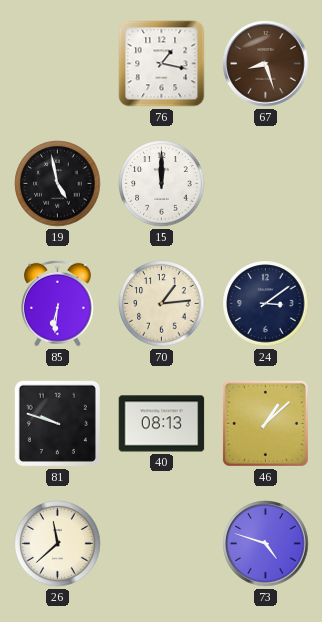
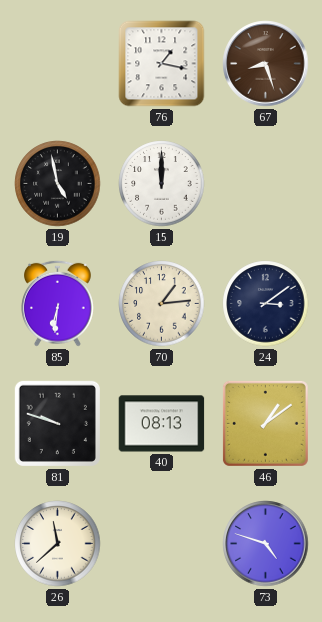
46: 1:08 -> 1:09
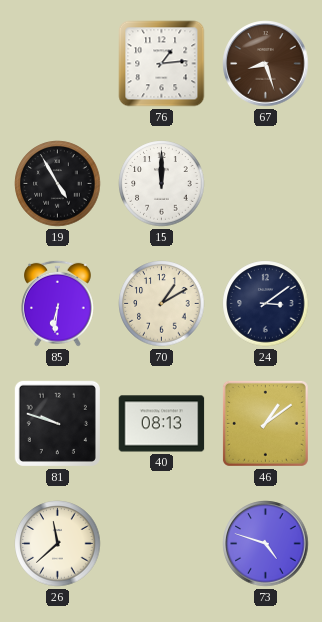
76: 1:17 -> 1:14
19: 4:58 -> 4:55
70: 1:14 -> 1:10
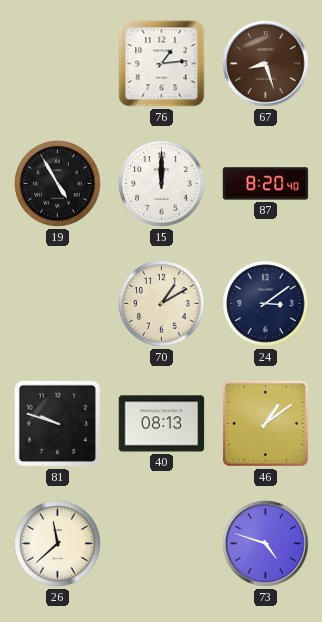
87: none -> 8:20
85: 6:31 -> none
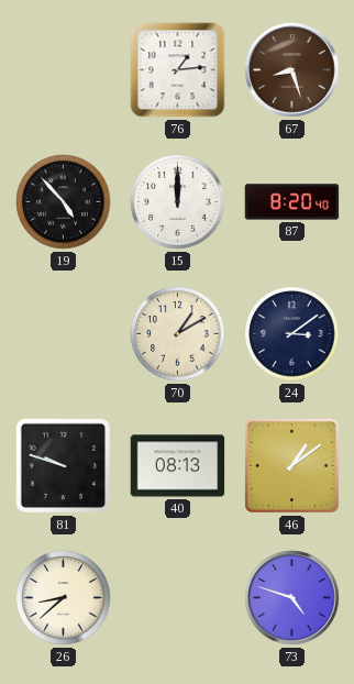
19: 4:55 -> 4:53
26: 11:38 -> 8:38
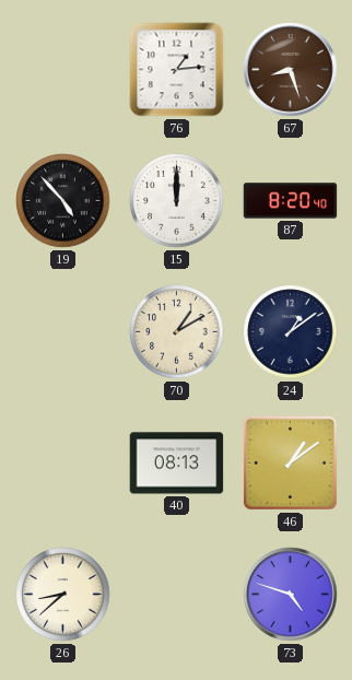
24: 3:09 -> 1:09
81: 9:48 -> none
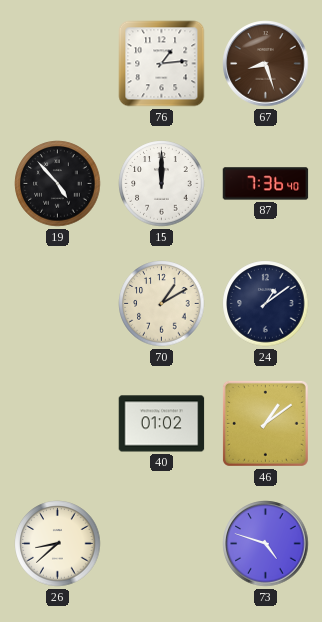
87: 8:20 -> 7:36
40: 08:13 -> 01:02
